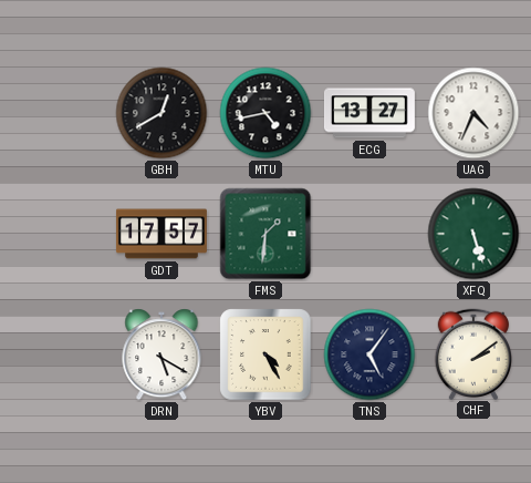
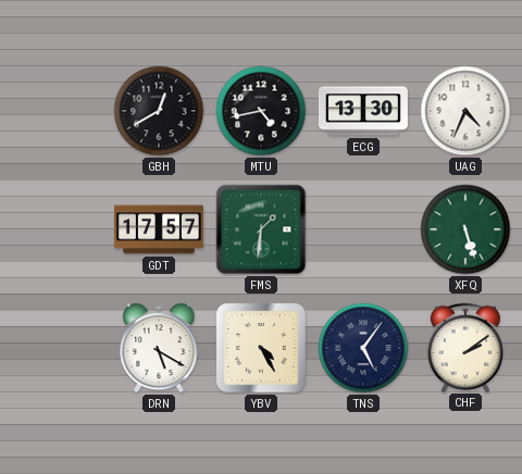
ECG: 13:27 -> 13:30
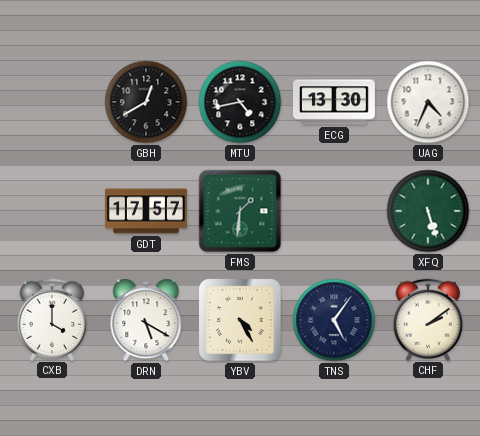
CXB: none -> 4:00
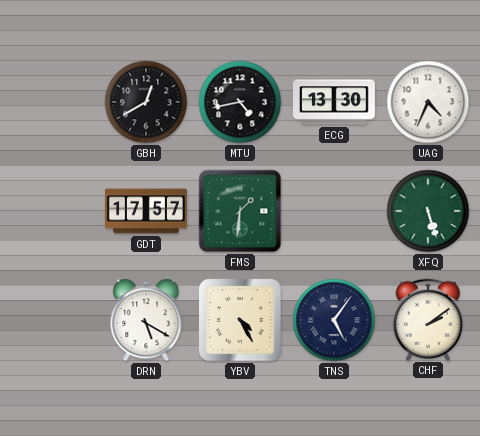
CXB: 4:00 -> none
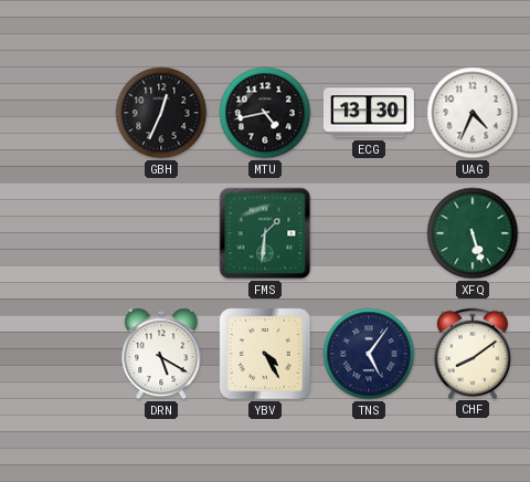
GBH: 12:40 -> 12:34
GDT: 17:57 -> none
CHF: 2:09 -> 8:09
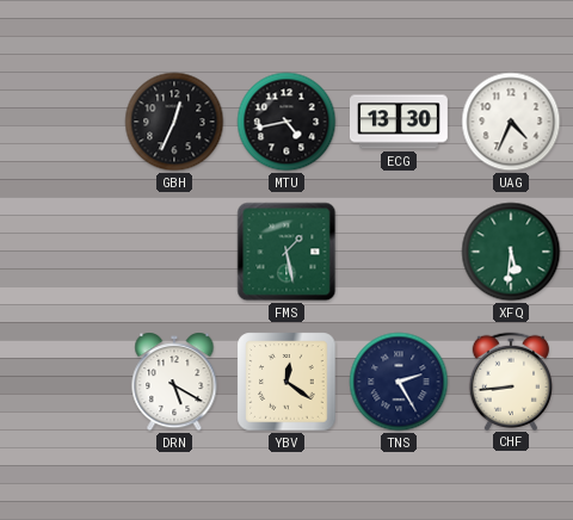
FMS: 1:31 -> 1:28
XFQ: 5:27 -> 5:31
YBV: 4:25 -> 12:21
TNS: 5:06 -> 2:25
CHF: 8:09 -> 8:44
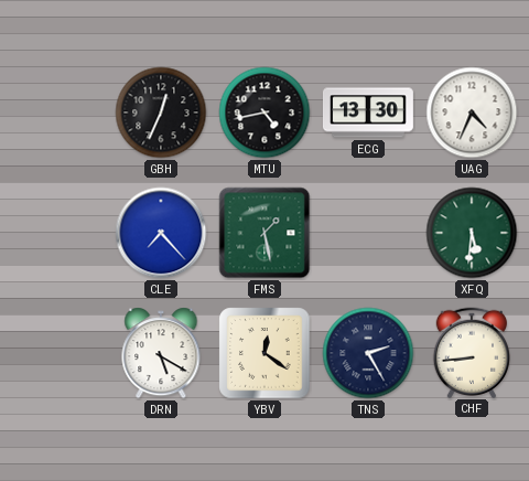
CLE: none -> 7:23
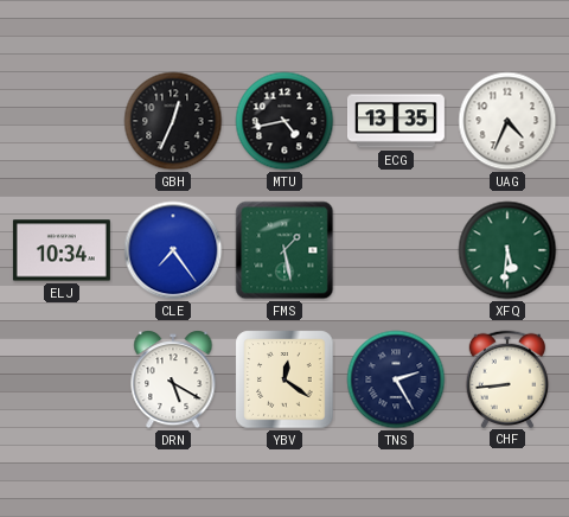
ECG: 13:30 -> 13:35
ELJ: none -> 10:34
CLE: 7:23 -> 7:24
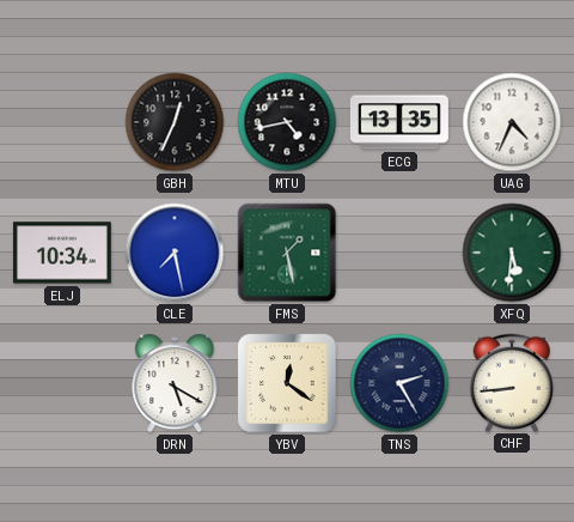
CLE: 7:24 -> 7:28
